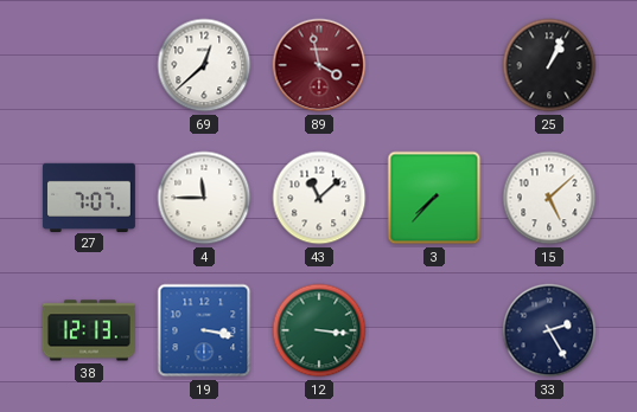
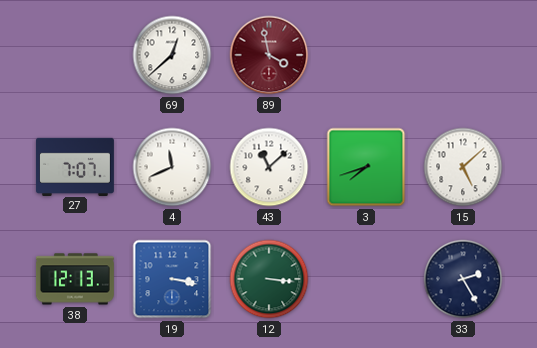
25: 1:04 -> none
4: 11:45 -> 11:41
3: 7:37 -> 7:42
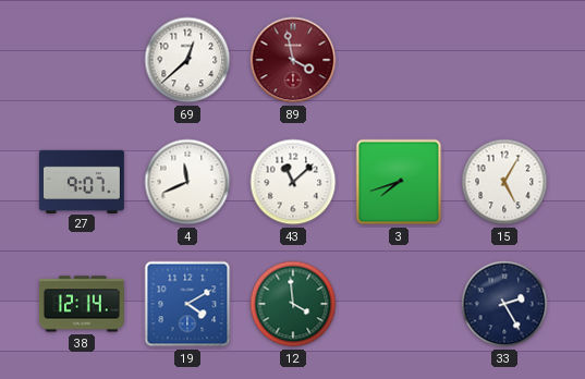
27: 7:07 -> 9:07
15: 5:08 -> 5:05
38: 12:13 -> 12:14
19: 3:17 -> 4:10
12: 3:16 -> 3:59
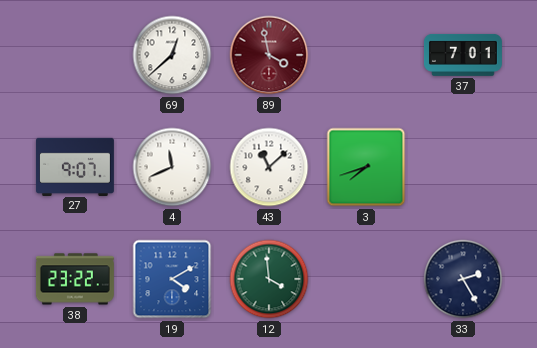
37: none -> 7:01
15: 5:05 -> none
38: 12:14 -> 23:22
